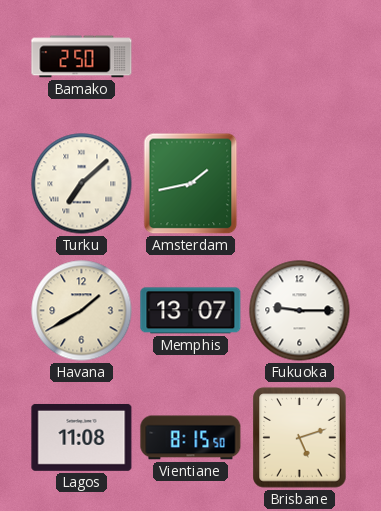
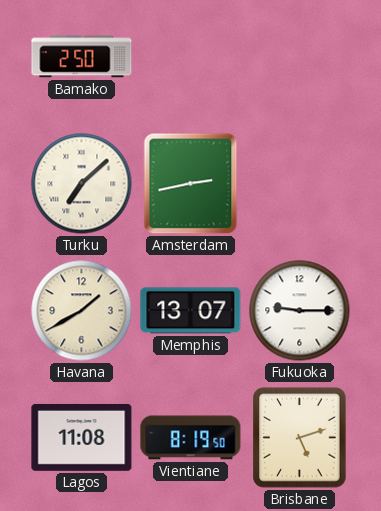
Amsterdam: 1:43 -> 2:43
Vientiane: 8:15 -> 8:19
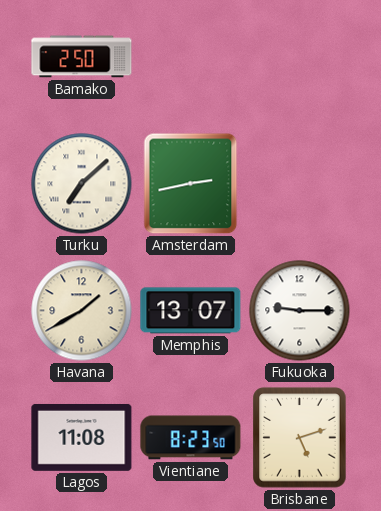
Vientiane: 8:19 -> 8:23
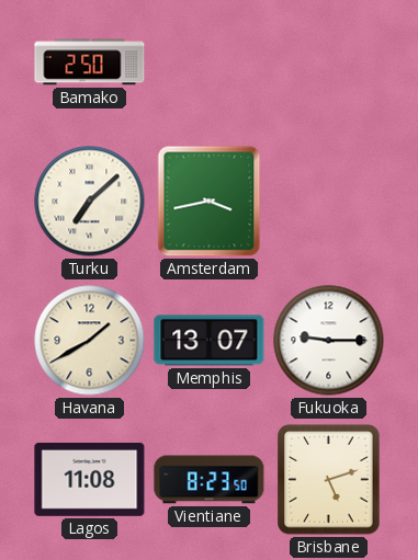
Amsterdam: 2:43 -> 3:43
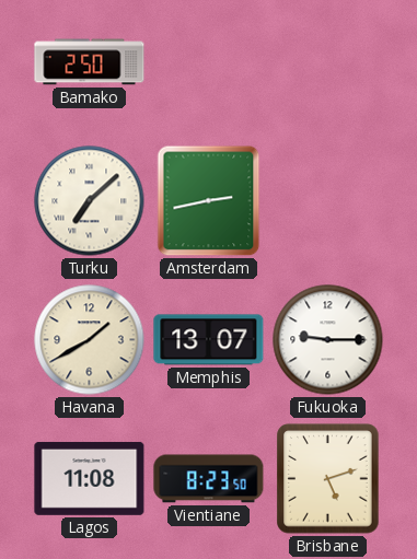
Amsterdam: 3:43 -> 2:43
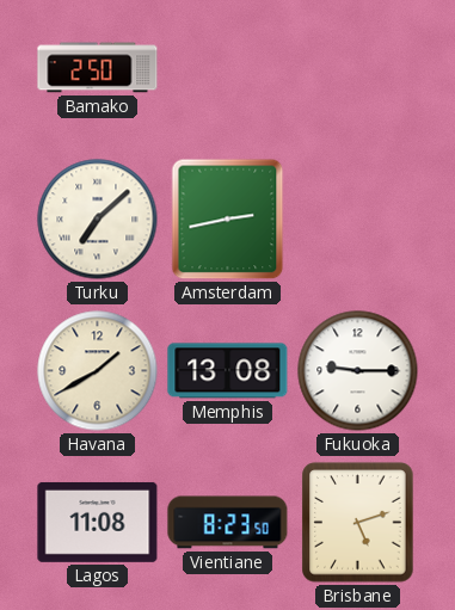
Memphis: 13:07 -> 13:08
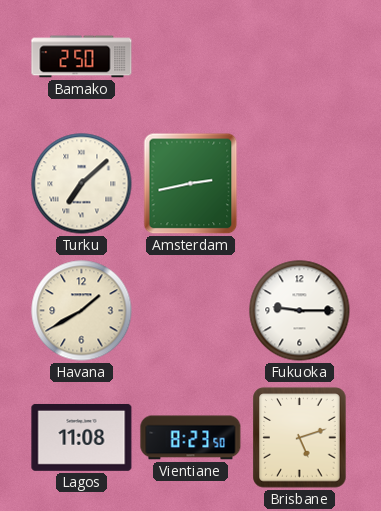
Memphis: 13:08 -> none
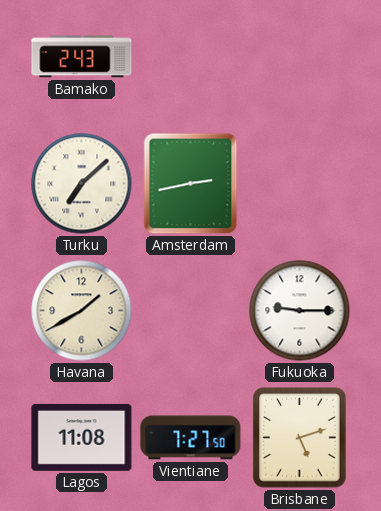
Bamako: 2:50 -> 2:43
Vientiane: 8:23 -> 7:27
